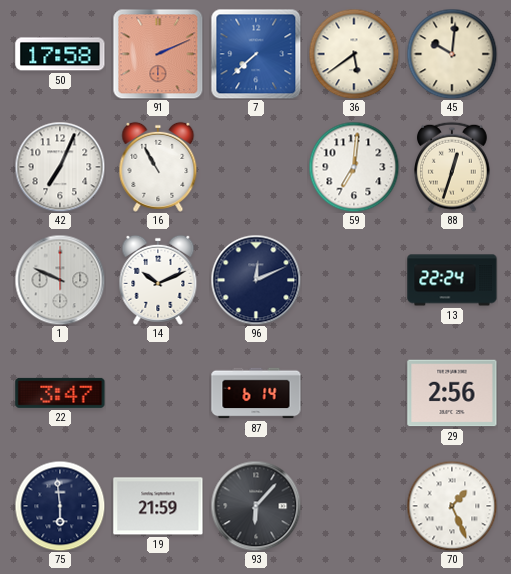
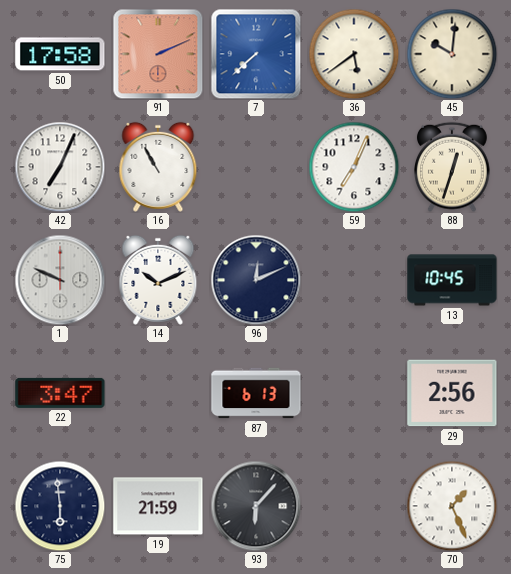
59: 7:01 -> 7:04
13: 22:24 -> 10:45
87: 6:14 -> 6:13
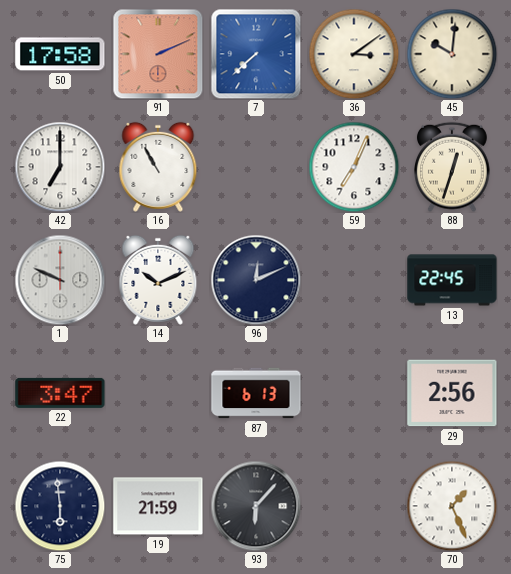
36: 5:39 -> 3:09
42: 7:04 -> 7:00
13: 10:45 -> 22:45
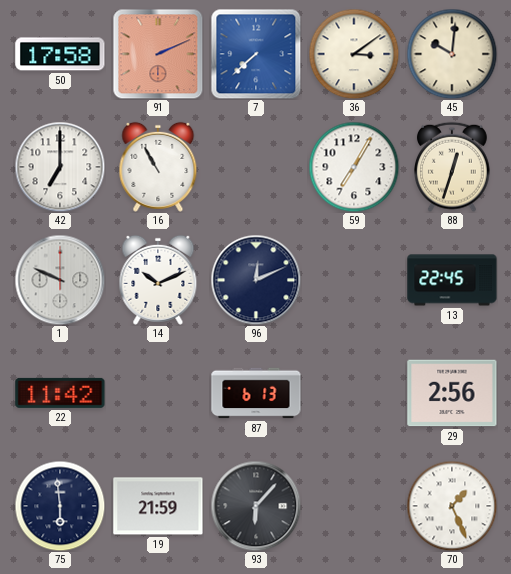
59: 7:04 -> 7:05
22: 3:47 -> 11:42
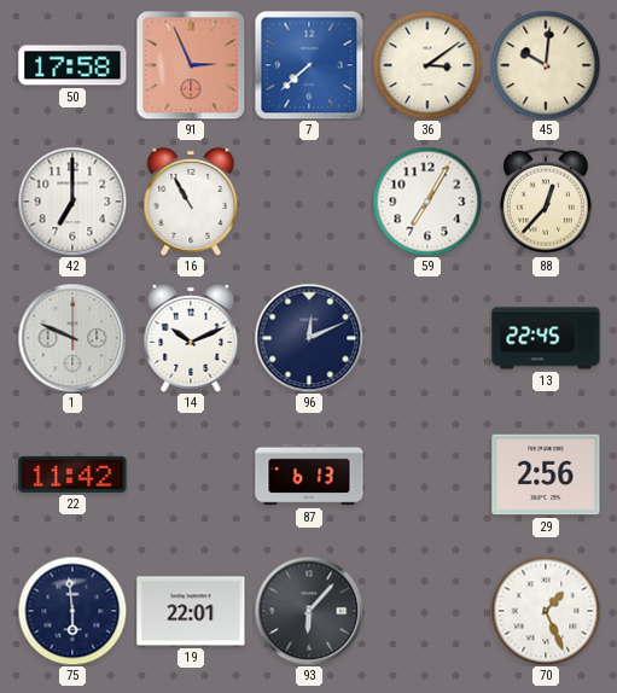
91: 2:11 -> 2:56
88: 12:33 -> 12:37
19: 21:59 -> 22:01
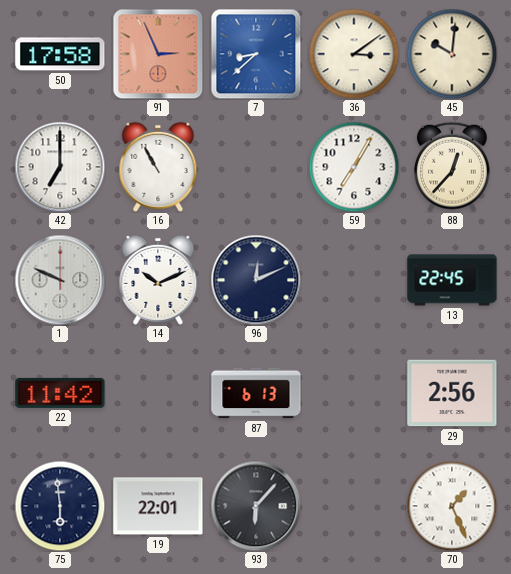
7: 7:38 -> 8:38
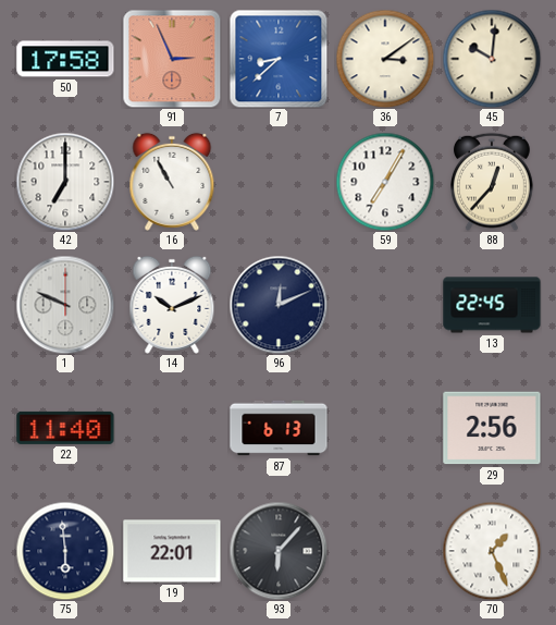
22: 11:42 -> 11:40
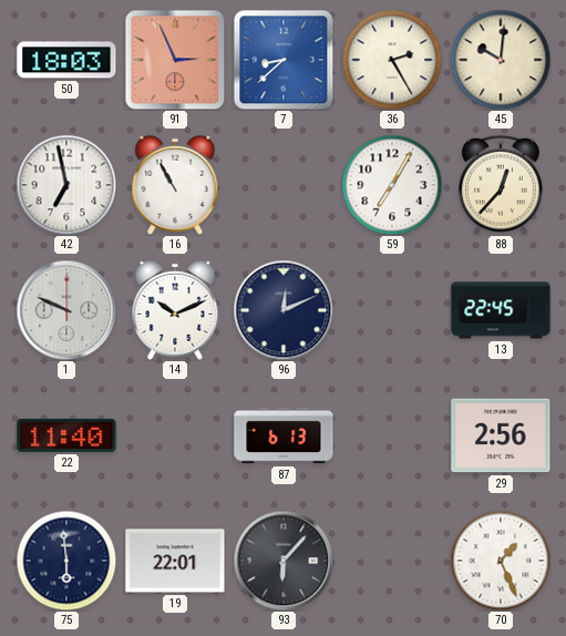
50: 17:58 -> 18:03
36: 3:09 -> 2:25
42: 7:00 -> 6:58
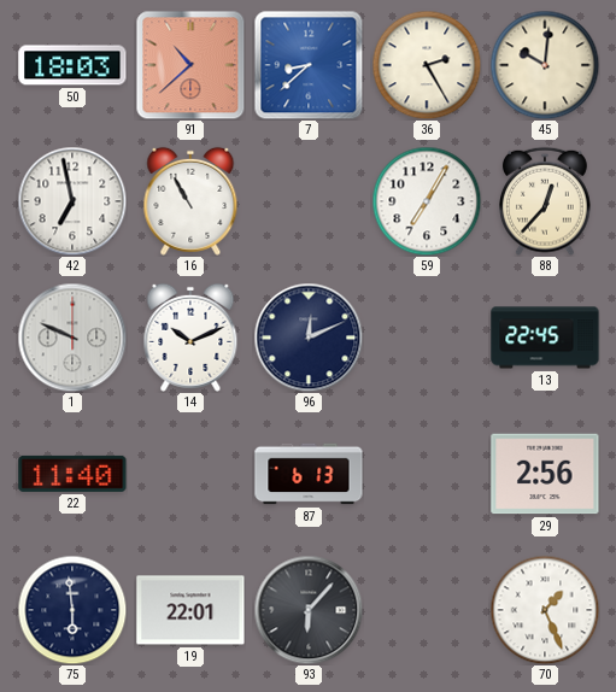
91: 2:56 -> 10:38
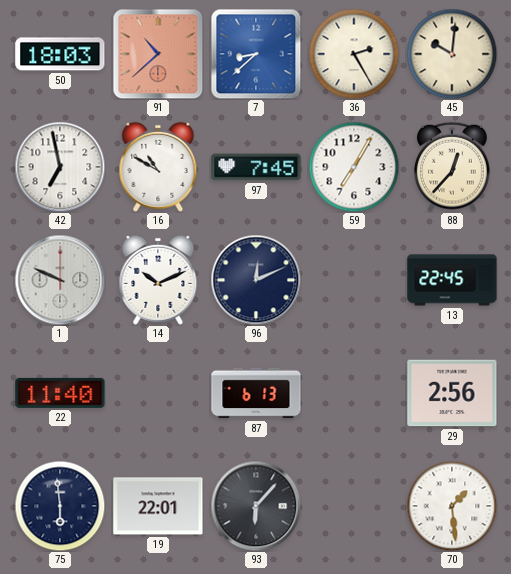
16: 10:55 -> 10:50
97: none -> 7:45
70: 1:26 -> 1:29
